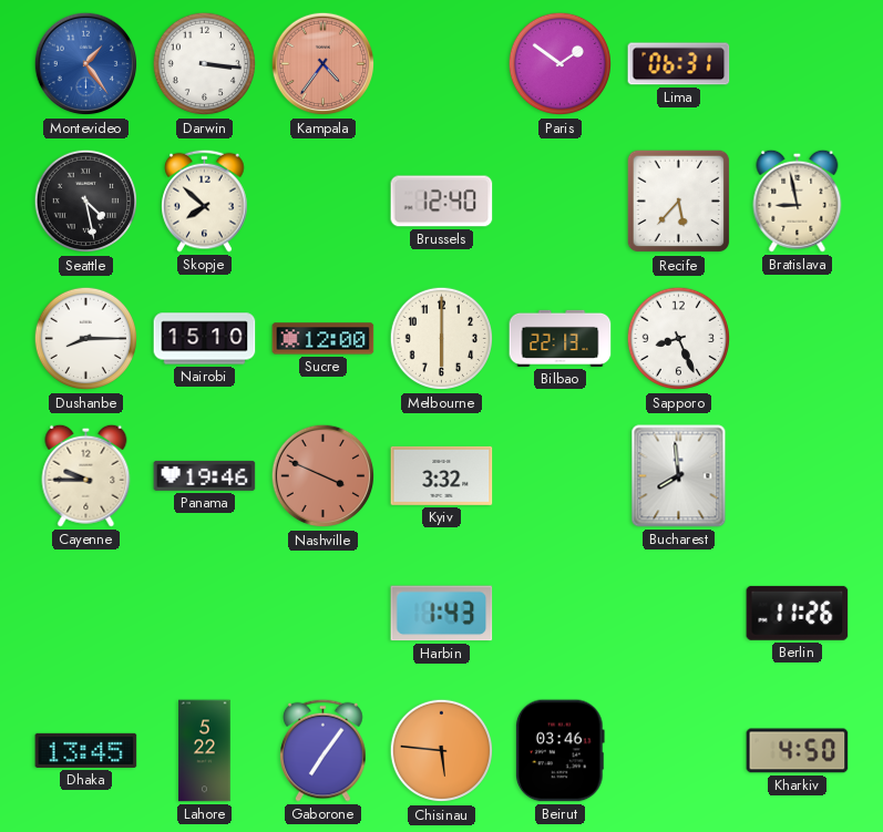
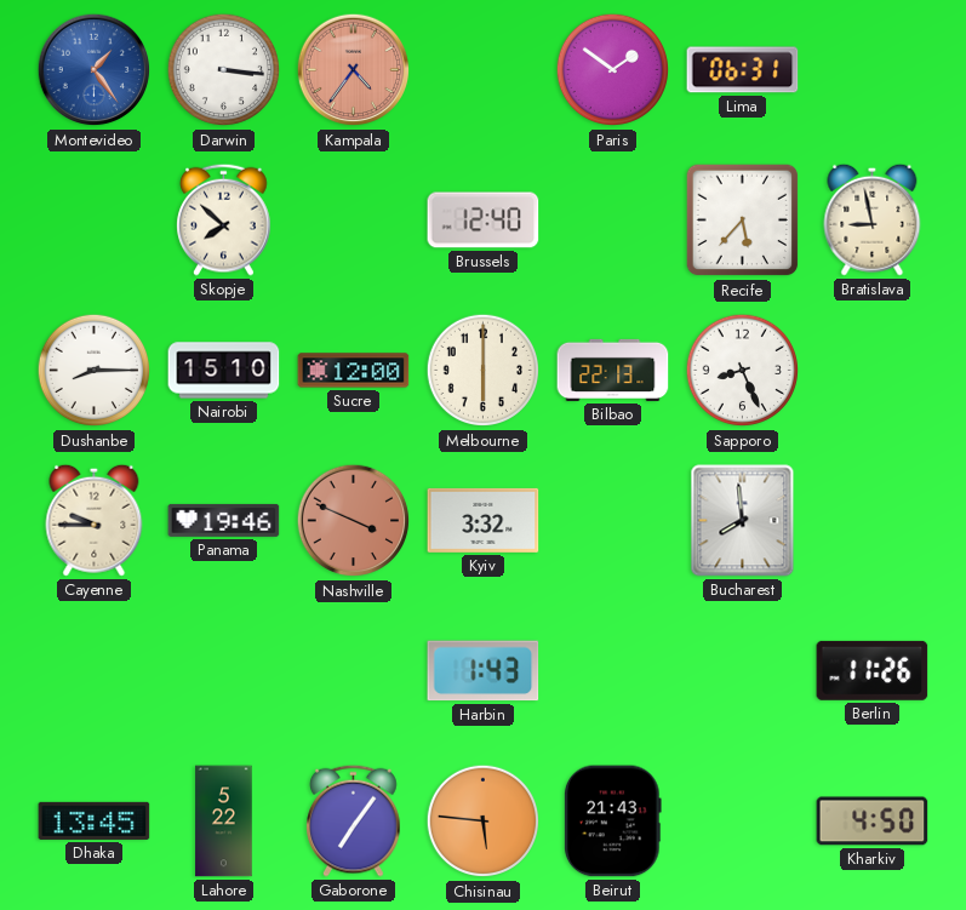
Seattle: 4:28 -> none
Beirut: 03:46 -> 21:43
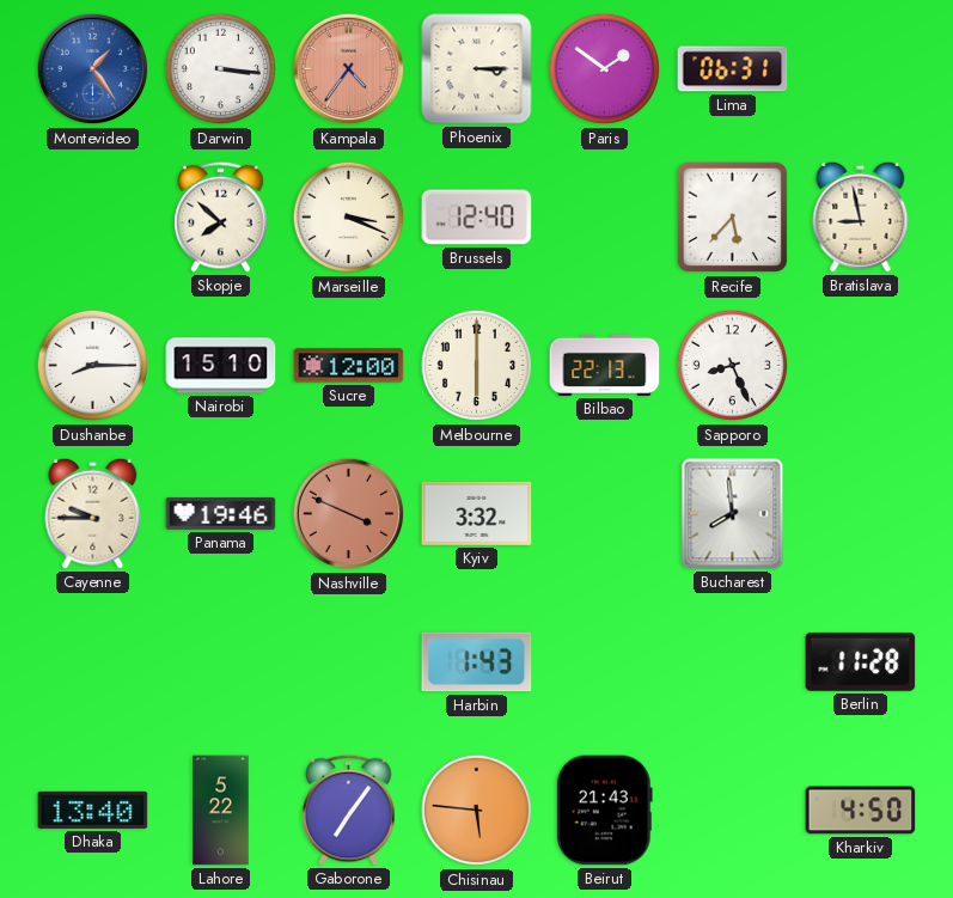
Phoenix: none -> 3:15
Marseille: none -> 3:19
Berlin: 11:26 -> 11:28
Dhaka: 13:45 -> 13:40
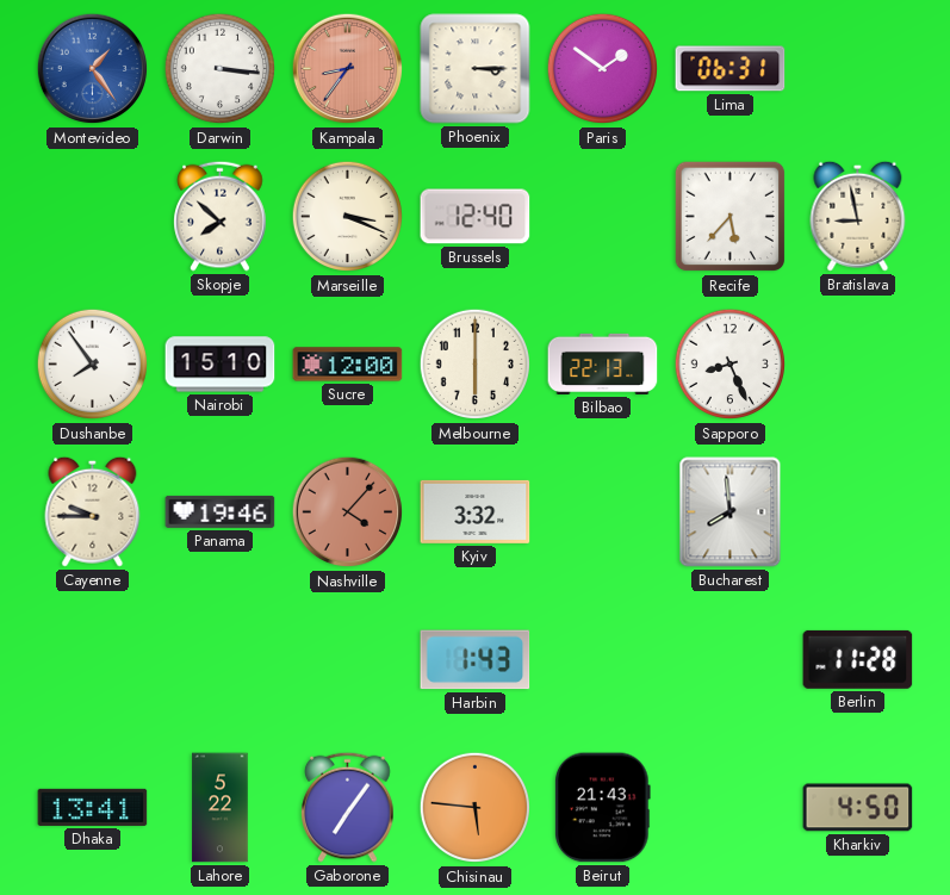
Kampala: 4:36 -> 8:36
Dushanbe: 8:15 -> 7:54
Nashville: 3:49 -> 4:07
Dhaka: 13:40 -> 13:41
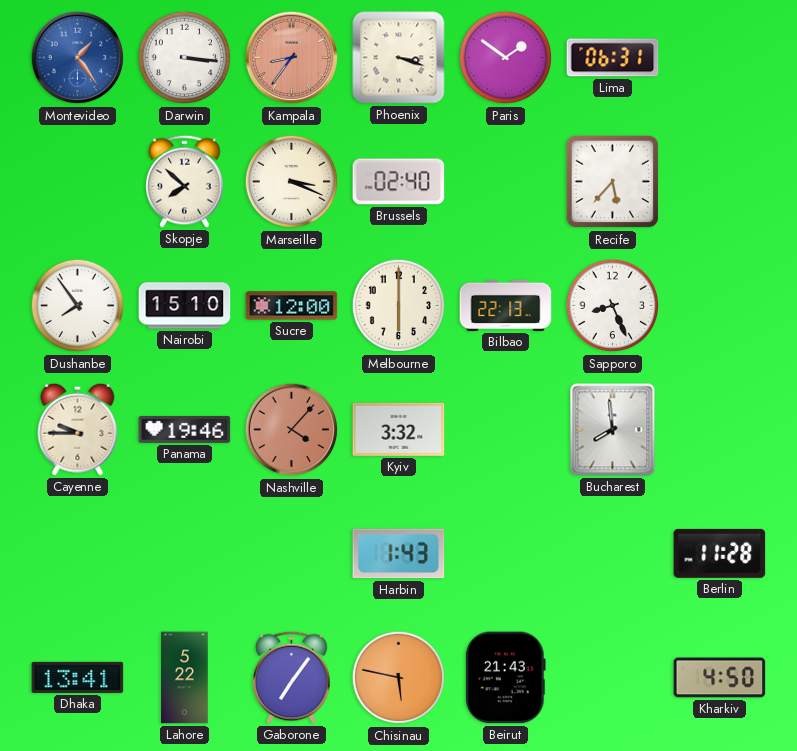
Phoenix: 3:15 -> 3:18
Brussels: 12:40 -> 02:40
Bratislava: 8:58 -> none
Chisinau: 5:46 -> 5:47
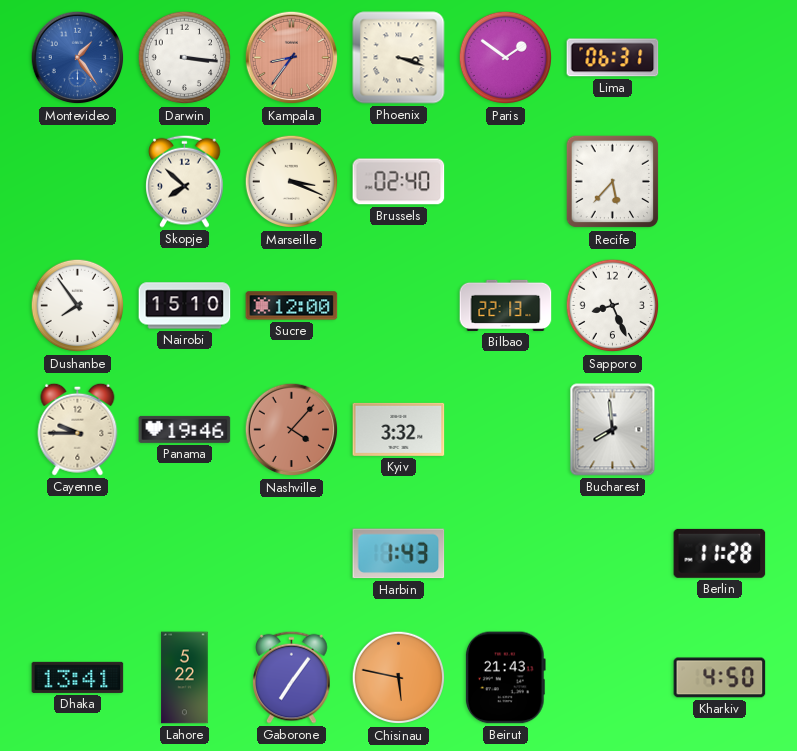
Melbourne: 6:00 -> none
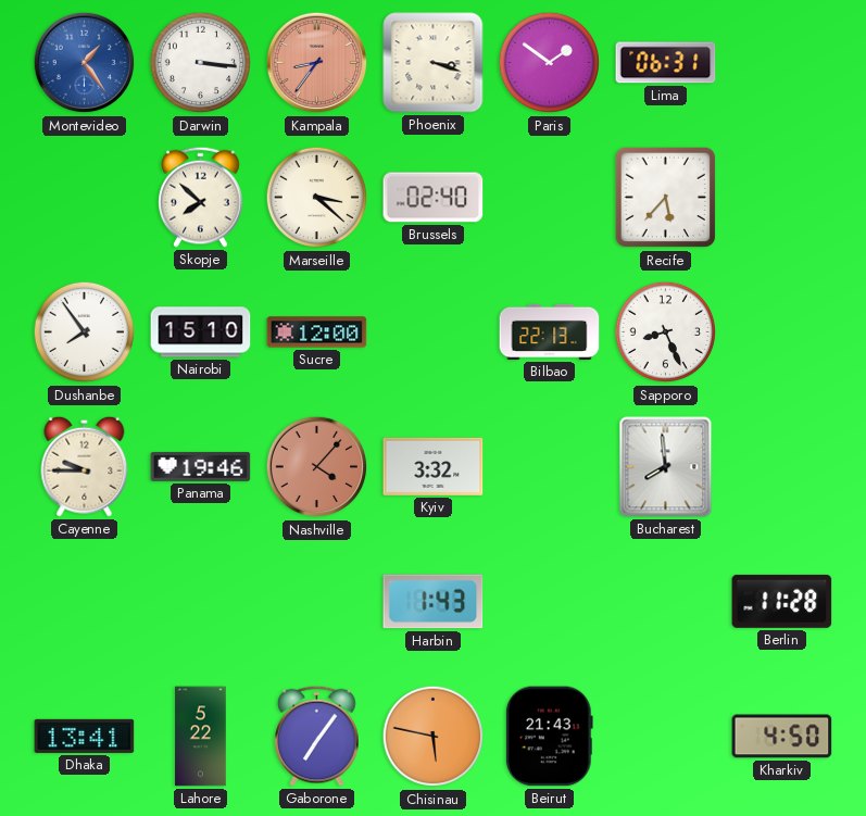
Marseille: 3:19 -> 3:22
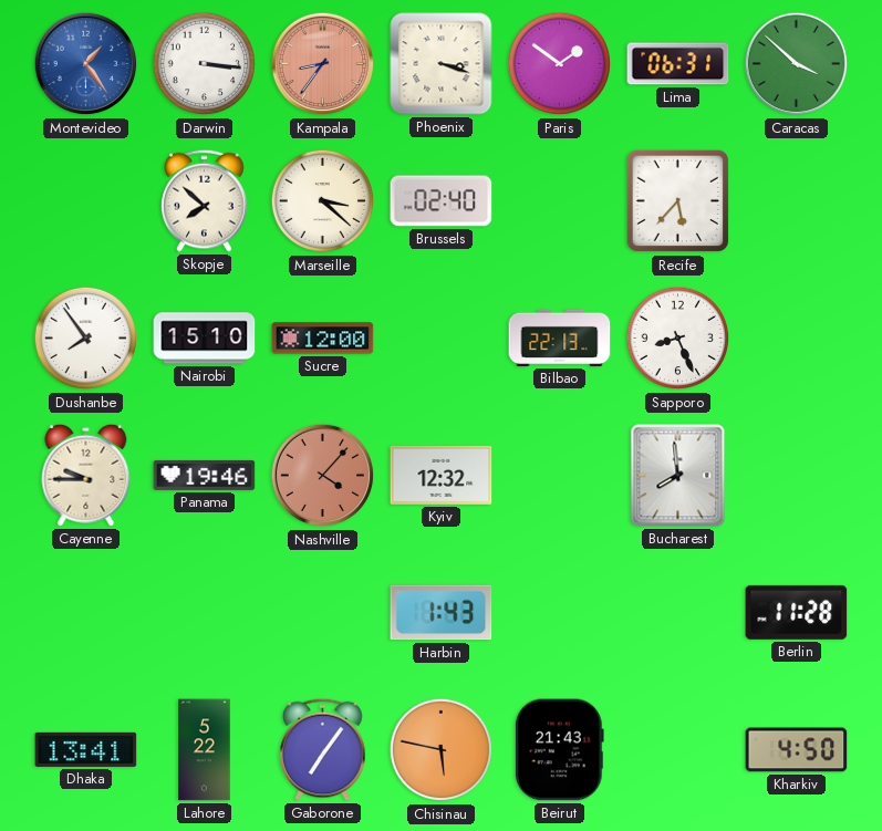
Caracas: none -> 3:52
Kyiv: 3:32 -> 12:32
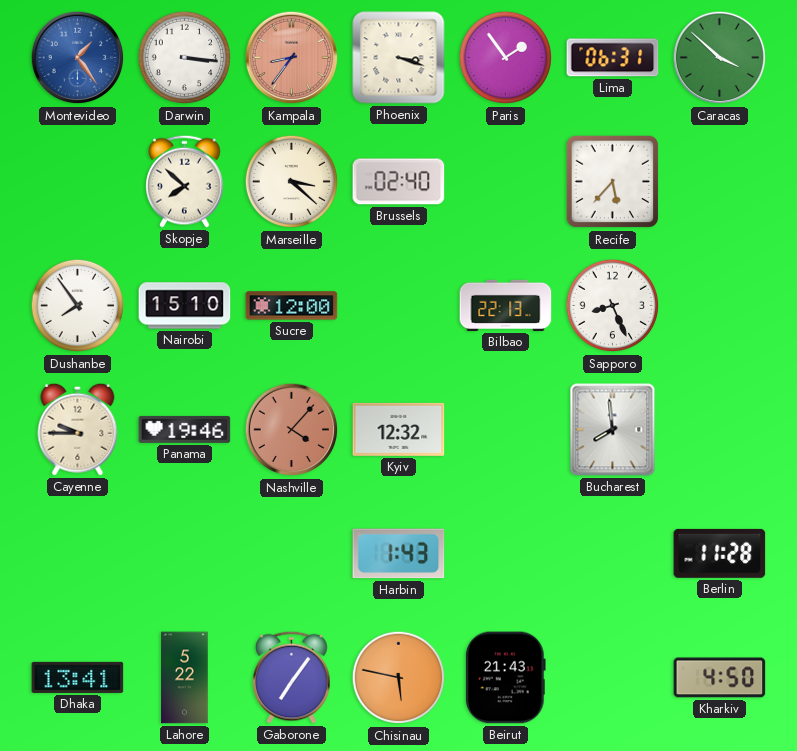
Paris: 1:51 -> 1:54
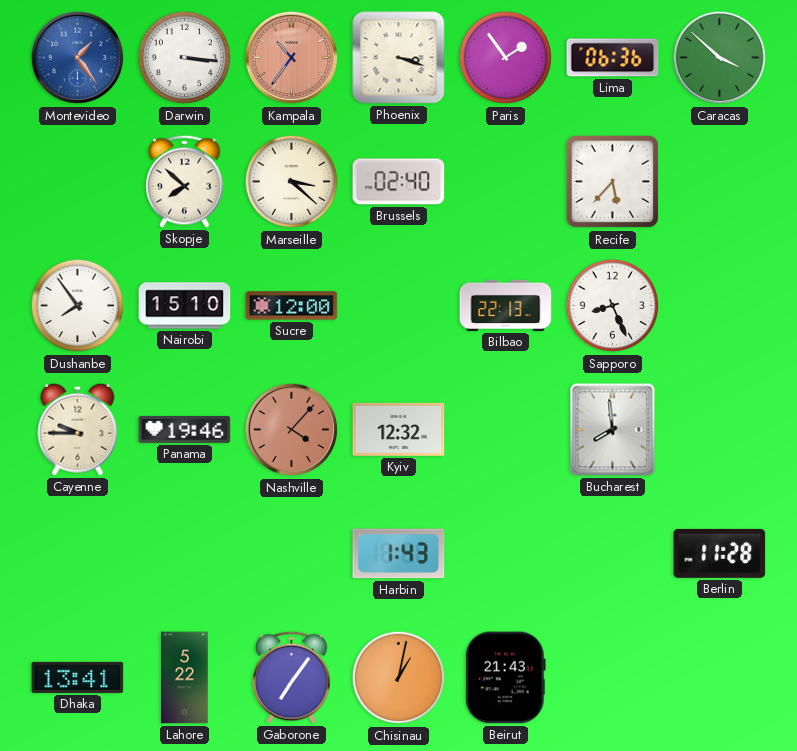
Kampala: 8:36 -> 10:36
Lima: 06:31 -> 06:36
Chisinau: 5:47 -> 1:02
Kharkiv: 4:50 -> none
